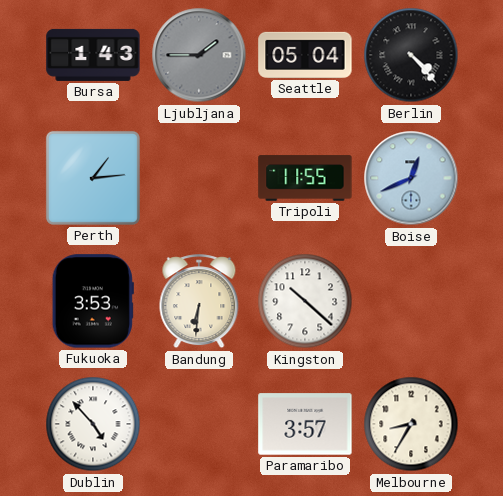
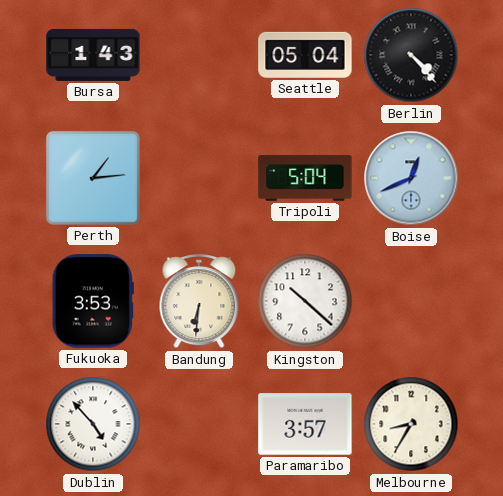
Ljubljana: 1:45 -> none
Tripoli: 11:55 -> 5:04
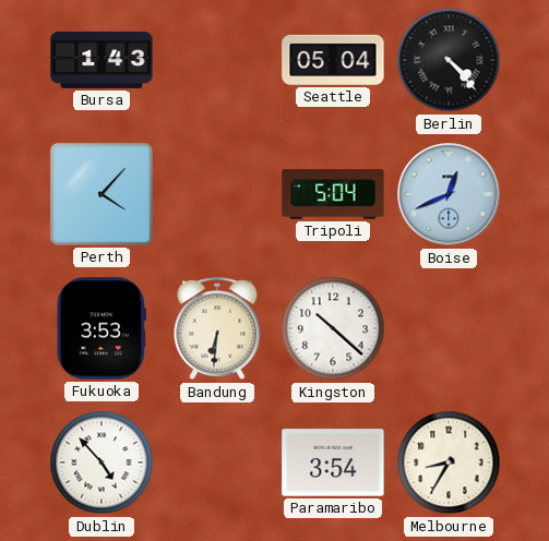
Perth: 1:14 -> 4:07
Paramaribo: 3:57 -> 3:54
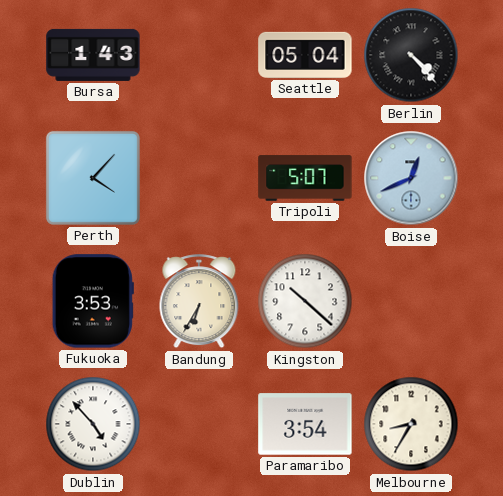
Tripoli: 5:04 -> 5:07
Bandung: 6:31 -> 6:35
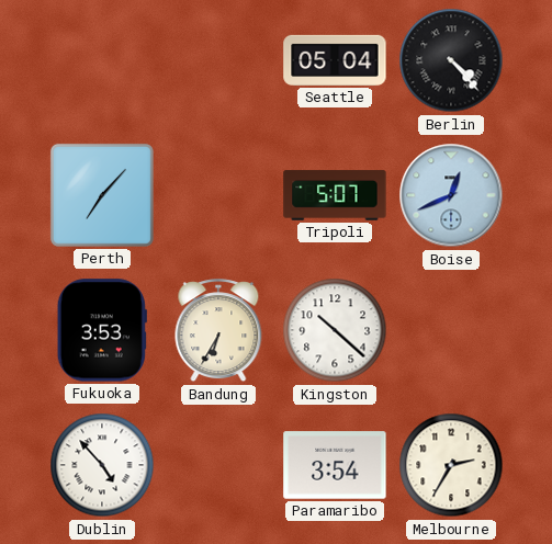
Bursa: 1:43 -> none
Perth: 4:07 -> 7:07
Melbourne: 8:35 -> 2:35
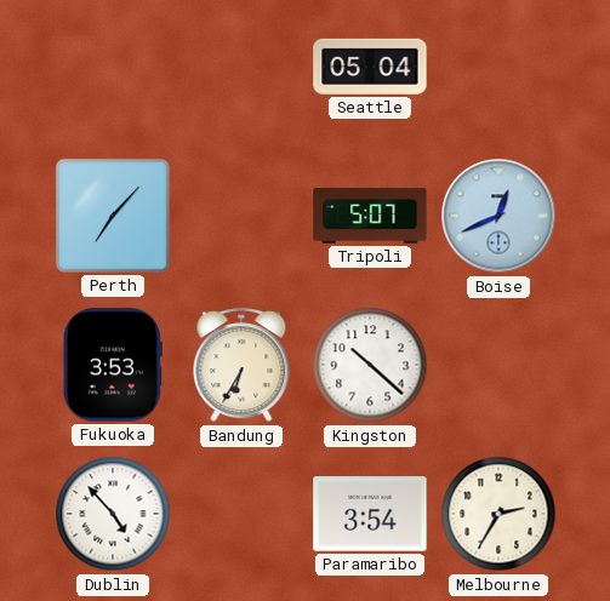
Berlin: 4:23 -> none
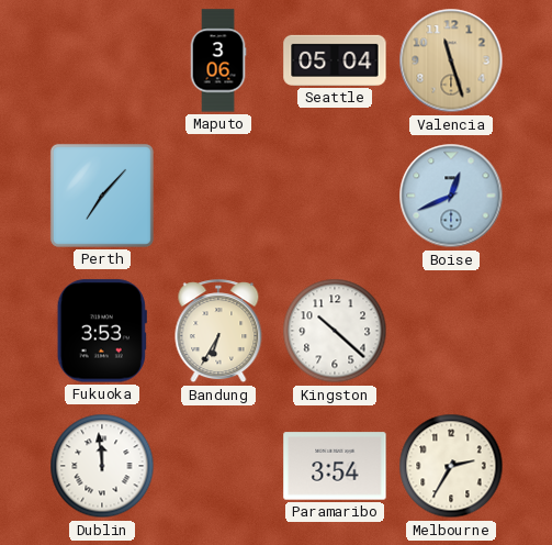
Maputo: none -> 3:06
Valencia: none -> 11:27
Tripoli: 5:07 -> none
Dublin: 4:53 -> 11:59
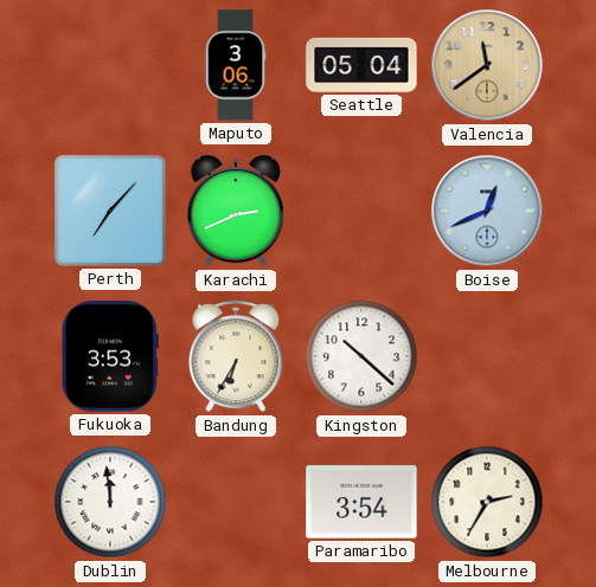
Valencia: 11:27 -> 11:39
Karachi: none -> 2:41
